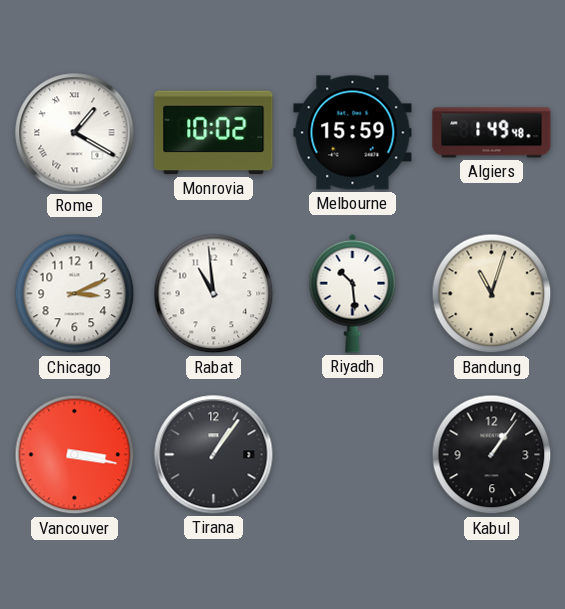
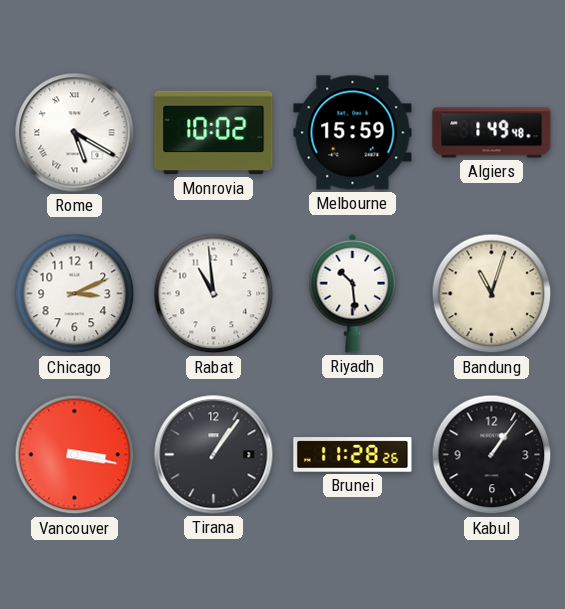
Rome: 1:20 -> 5:20
Brunei: none -> 11:28
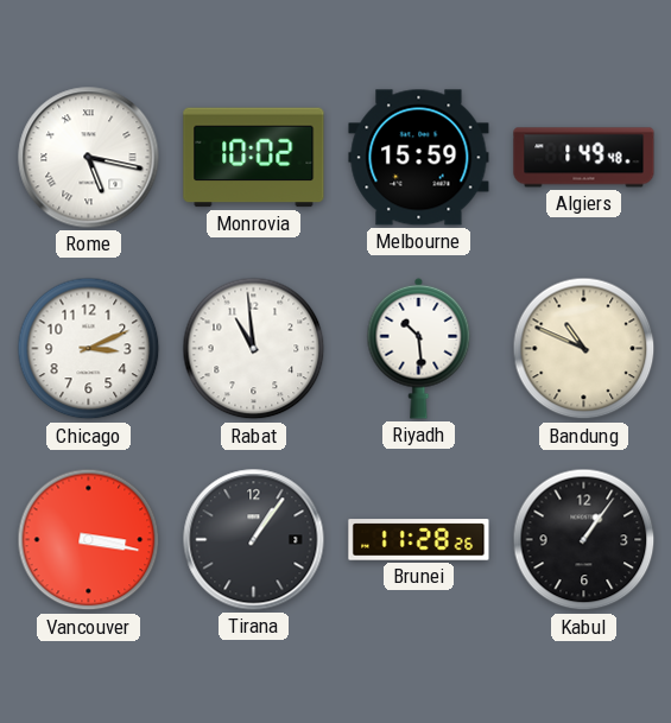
Rome: 5:20 -> 5:17
Bandung: 11:03 -> 10:49
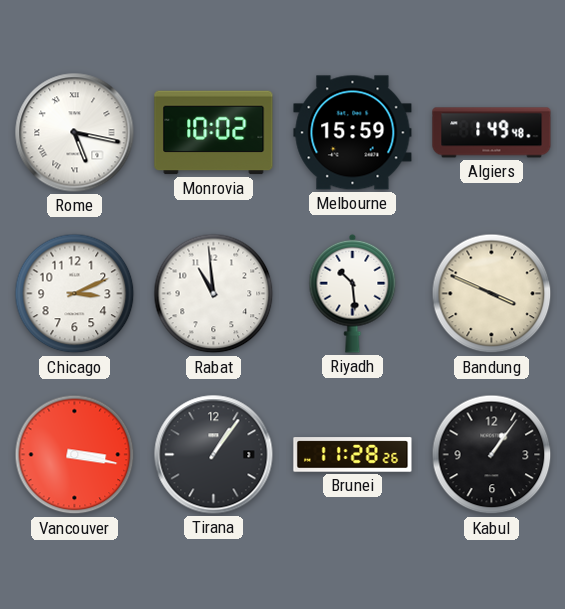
Bandung: 10:49 -> 3:49
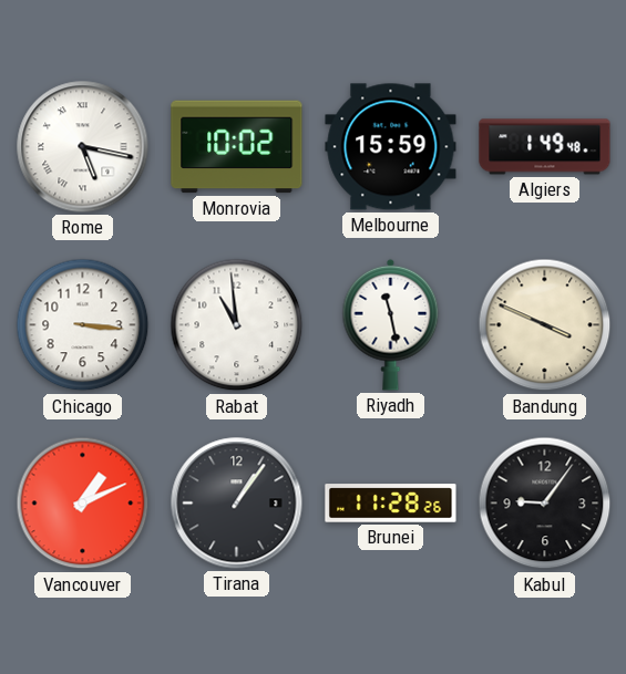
Chicago: 3:11 -> 3:16
Riyadh: 10:29 -> 11:28
Vancouver: 3:17 -> 1:11
Kabul: 1:06 -> 9:06
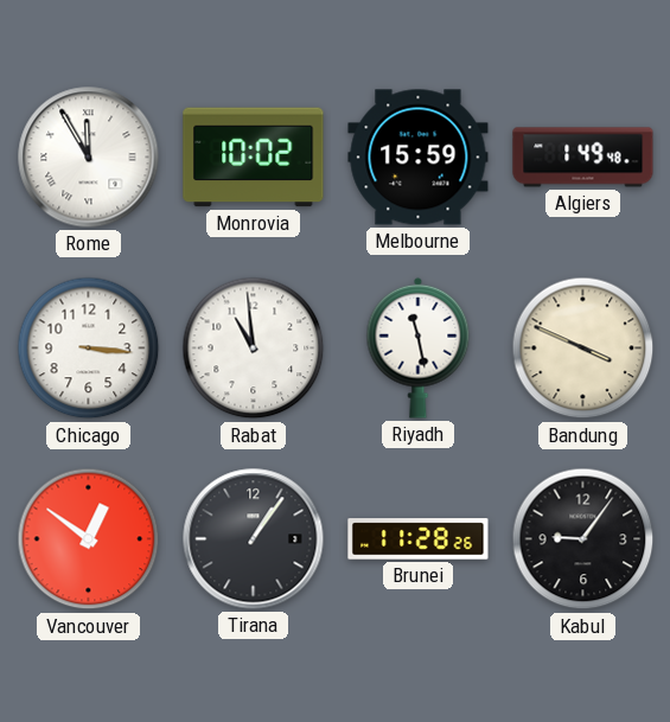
Rome: 5:17 -> 11:55
Vancouver: 1:11 -> 12:51
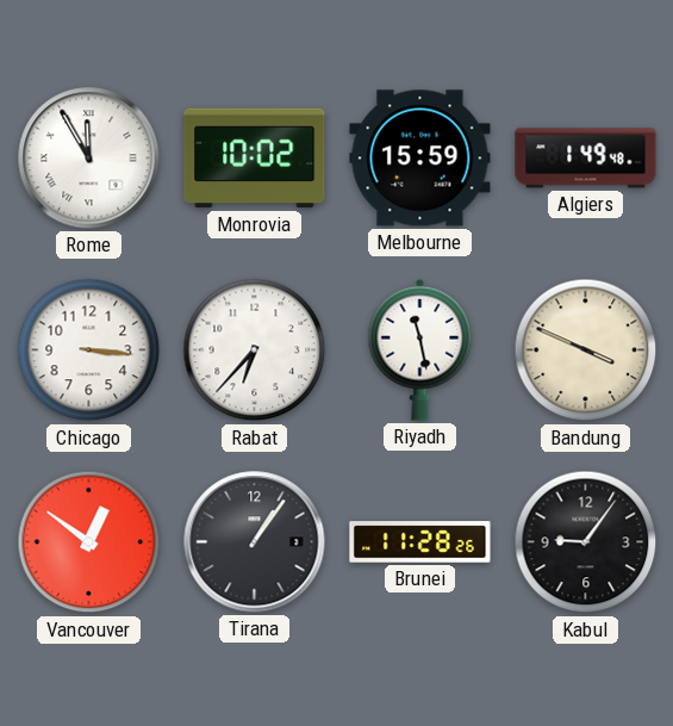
Rabat: 10:59 -> 6:37
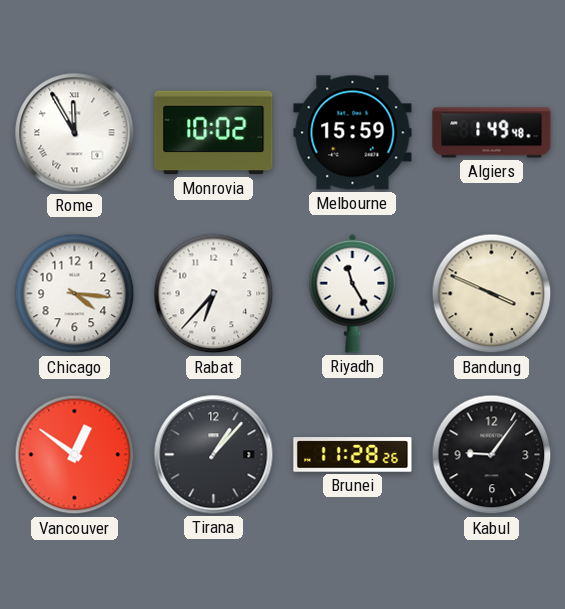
Chicago: 3:16 -> 4:16
Riyadh: 11:28 -> 11:25
Tirana: 1:06 -> 1:07
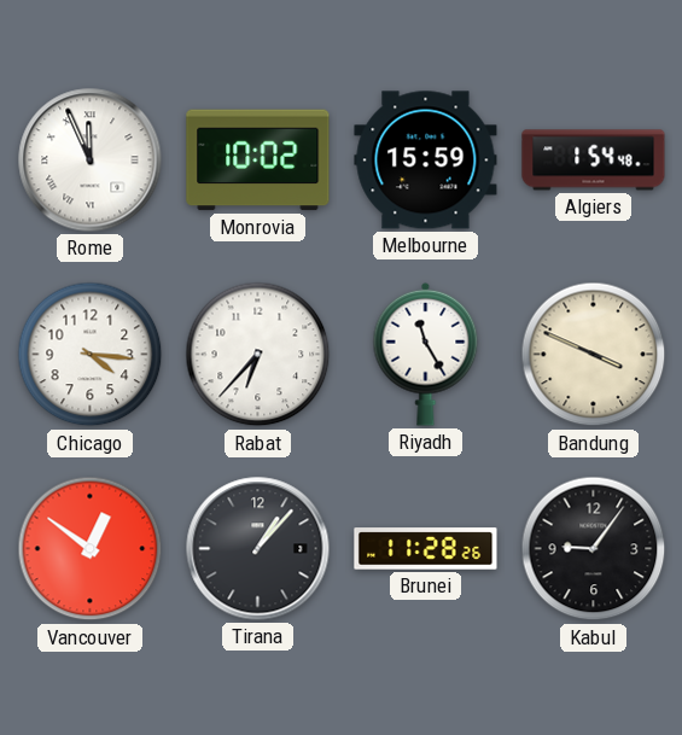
Rome: 11:55 -> 11:56
Algiers: 1:49 -> 1:54
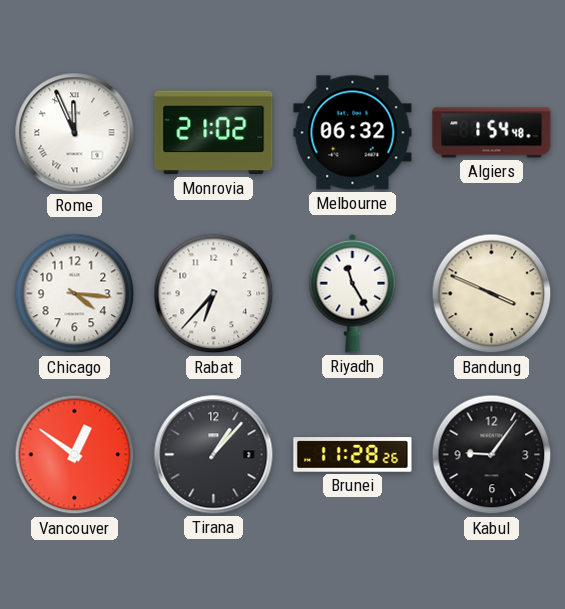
Monrovia: 10:02 -> 21:02
Melbourne: 15:59 -> 06:32
